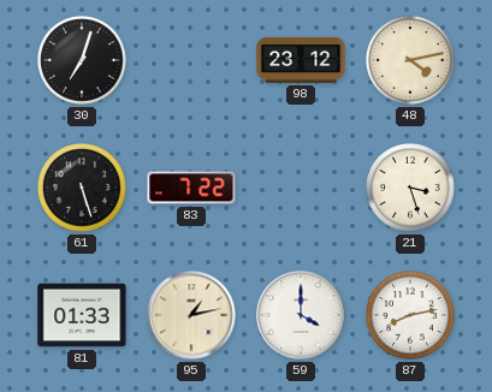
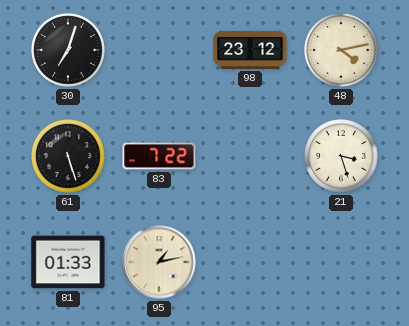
59: 4:00 -> none
87: 8:13 -> none
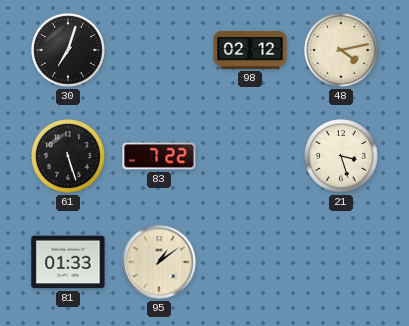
98: 23:12 -> 02:12
95: 1:13 -> 1:09
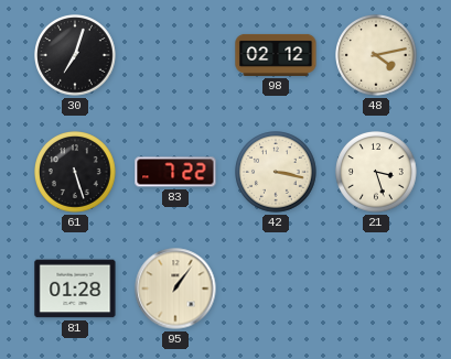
42: none -> 3:17
81: 01:33 -> 01:28
95: 1:09 -> 1:06
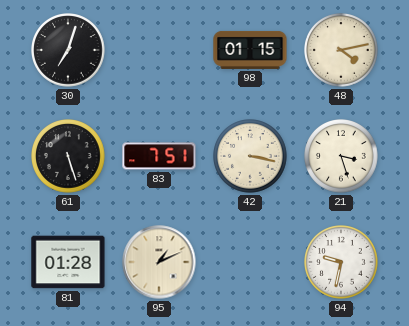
98: 02:12 -> 01:15
83: 7:22 -> 7:51
95: 1:06 -> 1:11
94: none -> 9:32
